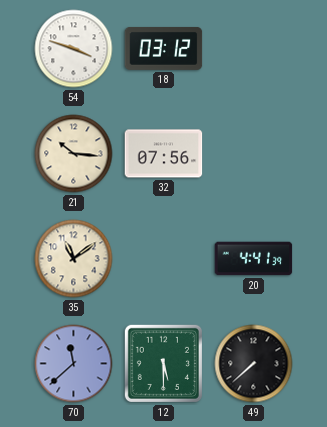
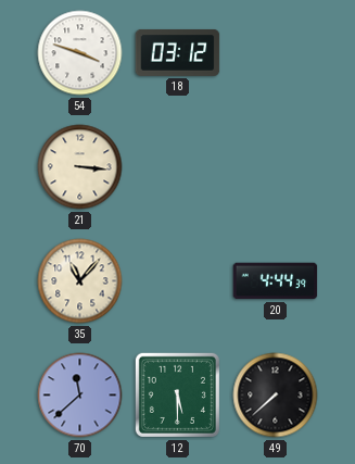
21: 10:16 -> 3:16
32: 07:56 -> none
35: 11:09 -> 11:07
20: 4:41 -> 4:44
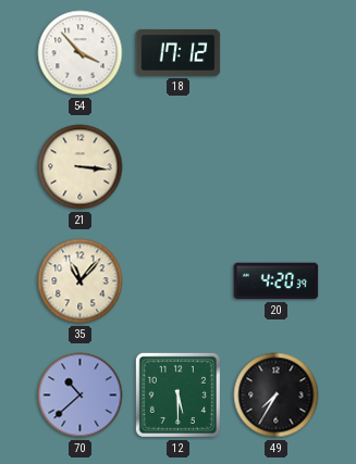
54: 3:48 -> 3:53
18: 03:12 -> 17:12
20: 4:44 -> 4:20
70: 11:38 -> 10:38
49: 7:38 -> 7:35
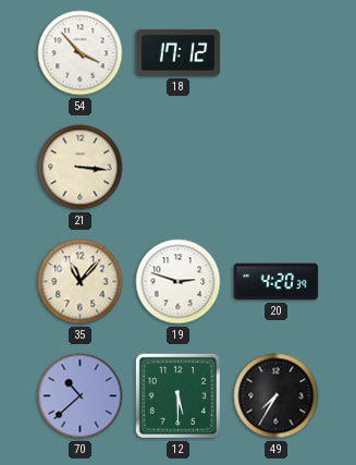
19: none -> 2:48
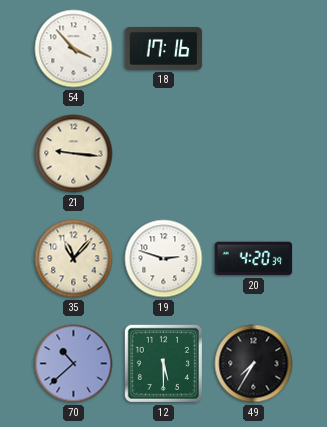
18: 17:12 -> 17:16
21: 3:16 -> 9:16
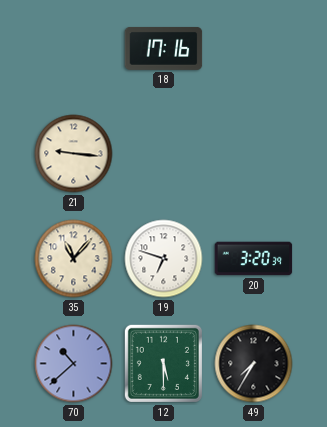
54: 3:53 -> none
19: 2:48 -> 6:48
20: 4:20 -> 3:20
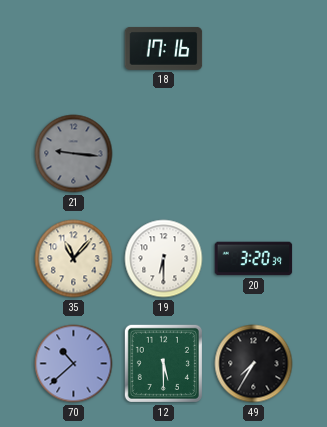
21 dial: cream -> grey
19: 6:48 -> 6:30
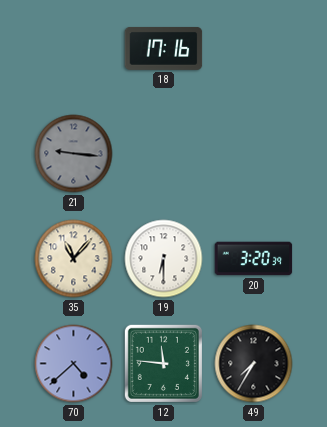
70: 10:38 -> 4:38
12: 5:30 -> 11:46
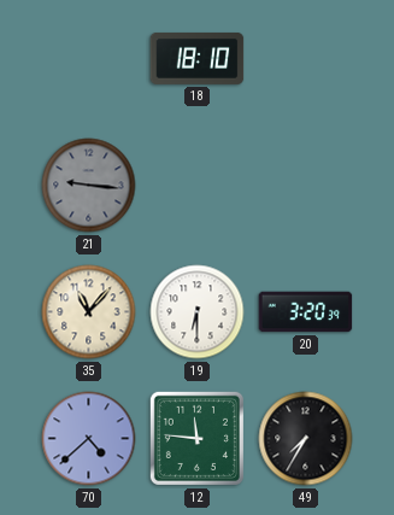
18: 17:16 -> 18:10
